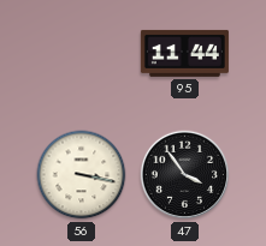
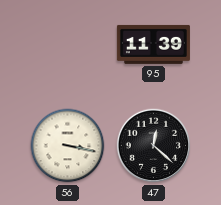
95: 11:44 -> 11:39
47: 3:54 -> 12:22
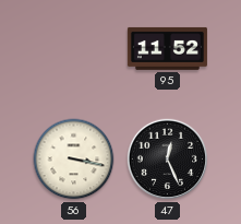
95: 11:39 -> 11:52
47: 12:22 -> 12:26
